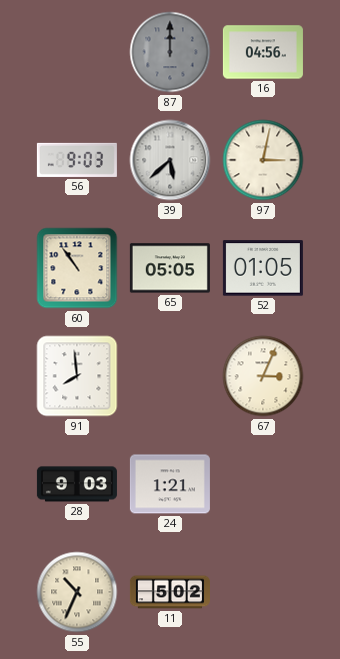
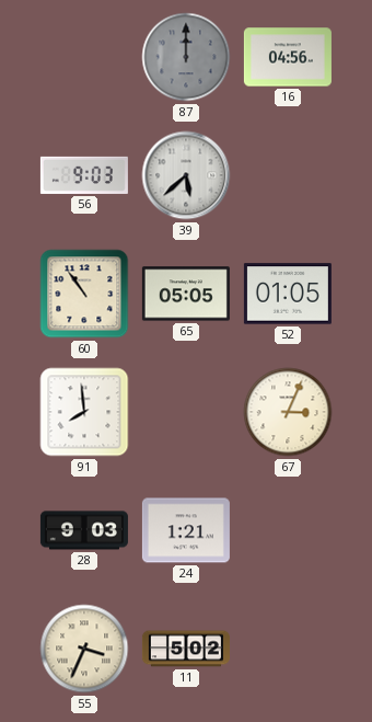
97: 3:02 -> none
55: 10:34 -> 3:34
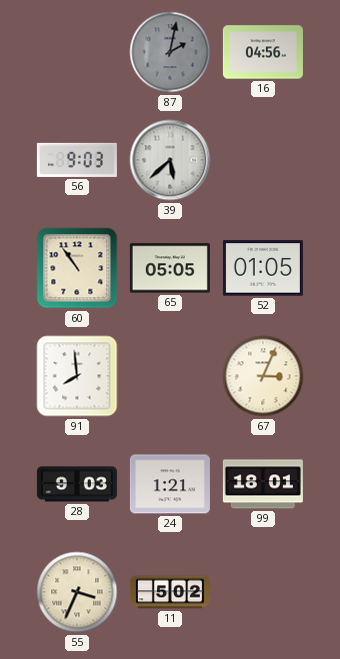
87: 12:00 -> 2:02
99: none -> 18:01
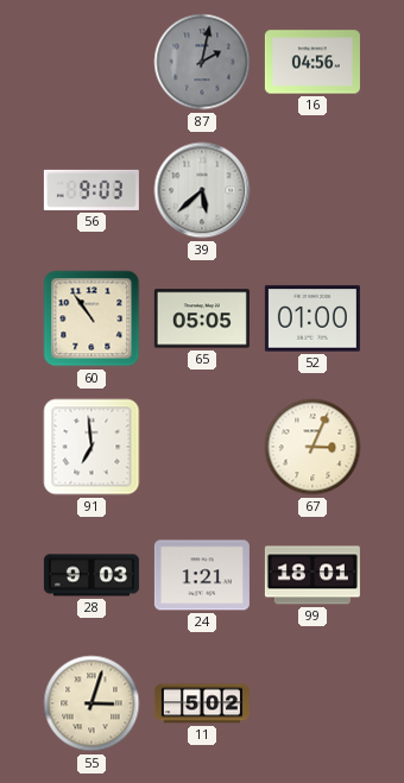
52: 01:05 -> 01:00
91: 7:59 -> 6:59
55: 3:34 -> 3:03
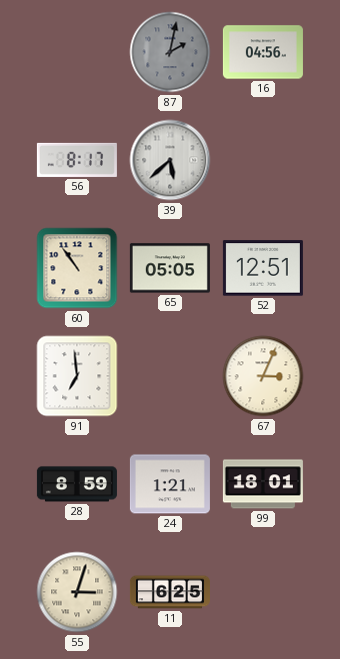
56: 9:03 -> 8:17
52: 01:00 -> 12:51
28: 9:03 -> 8:59
11: 5:02 -> 6:25
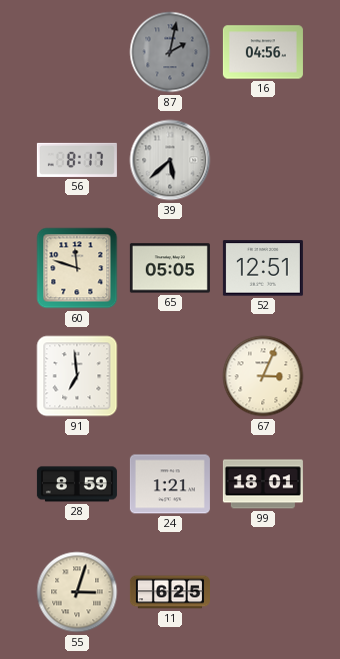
60: 10:54 -> 11:48
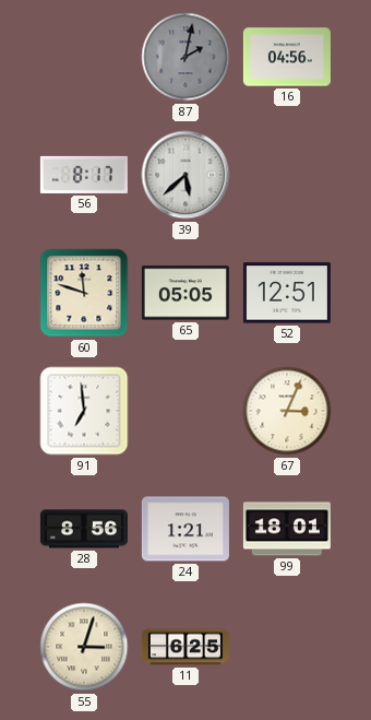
28: 8:59 -> 8:56
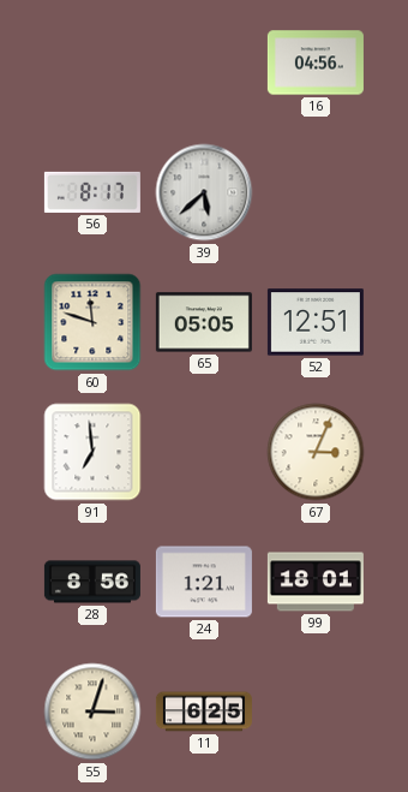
87: 2:02 -> none
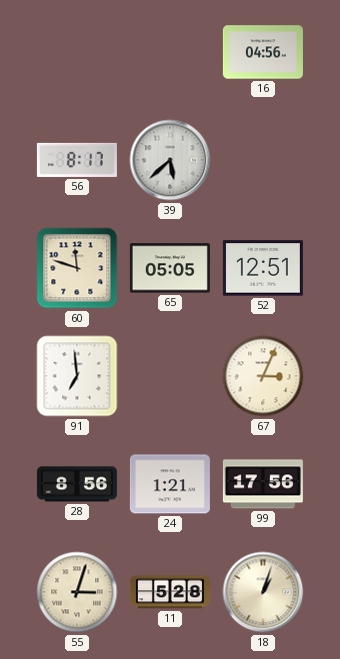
99: 18:01 -> 17:56
11: 6:25 -> 5:28
18: none -> 1:03
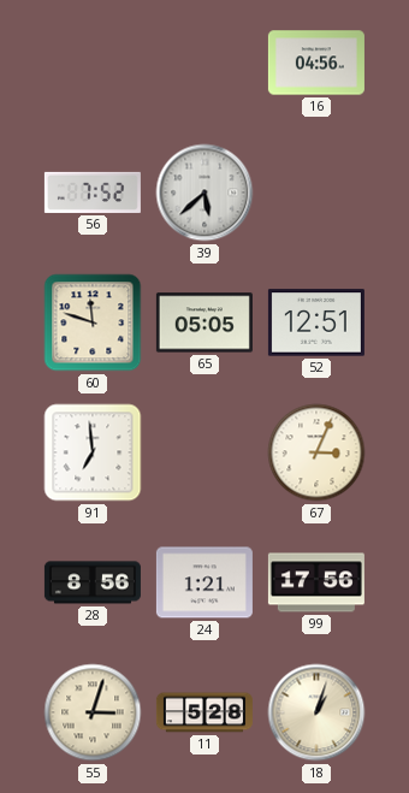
56: 8:17 -> 7:52
